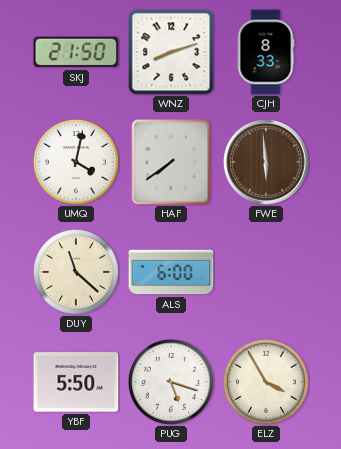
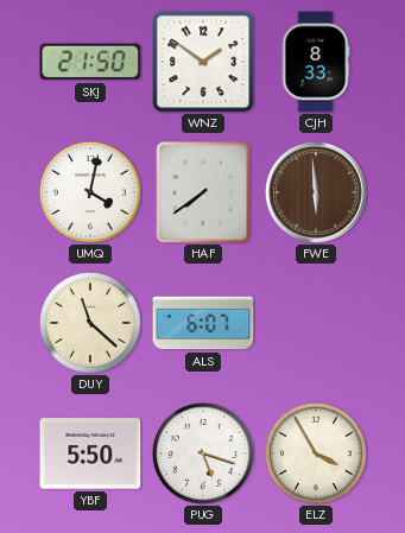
WNZ: 8:12 -> 1:51
ALS: 6:00 -> 6:07
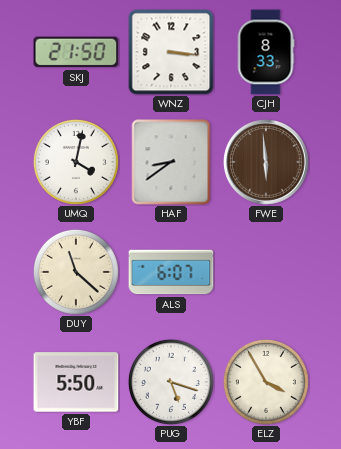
WNZ: 1:51 -> 3:16
HAF: 7:39 -> 8:39
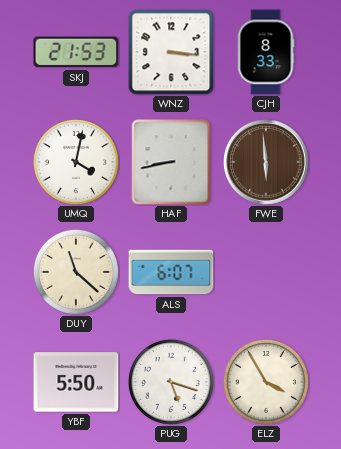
SKJ: 21:50 -> 21:53
HAF: 8:39 -> 8:43
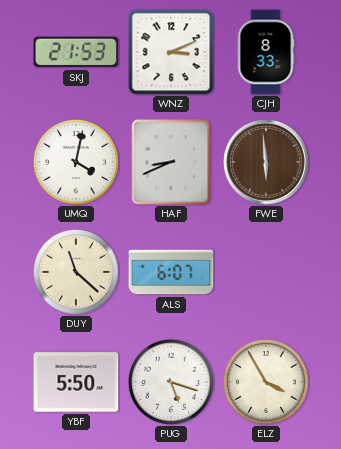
WNZ: 3:16 -> 3:11
HAF: 8:43 -> 8:41
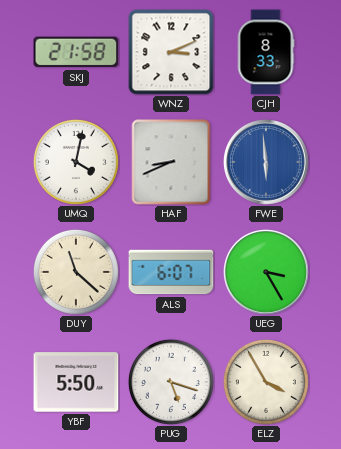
SKJ: 21:53 -> 21:58
FWE dial: brown -> blue
UEG: none -> 3:25
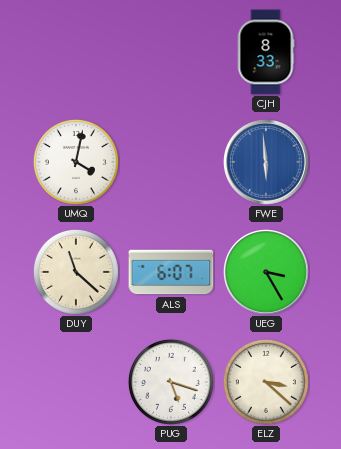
SKJ: 21:58 -> none
WNZ: 3:11 -> none
HAF: 8:41 -> none
YBF: 5:50 -> none
ELZ: 3:55 -> 3:22
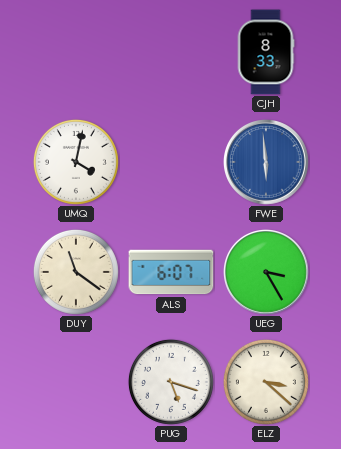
DUY: 11:22 -> 11:21
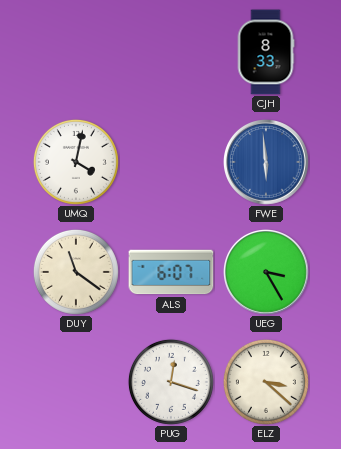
PUG: 5:18 -> 12:18
